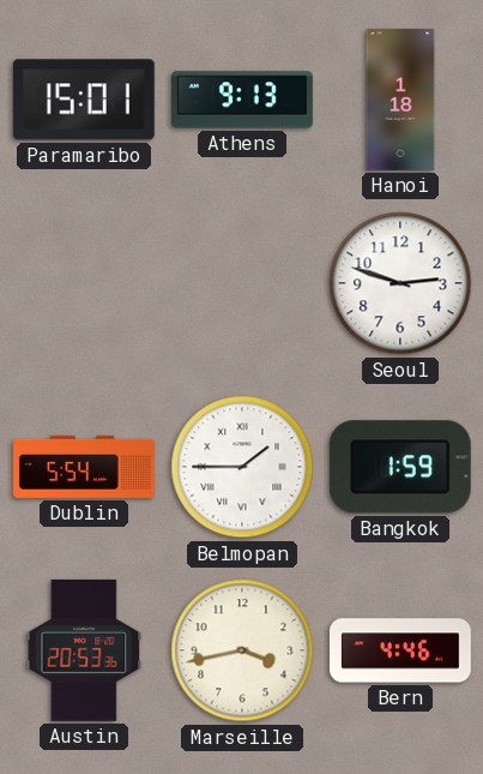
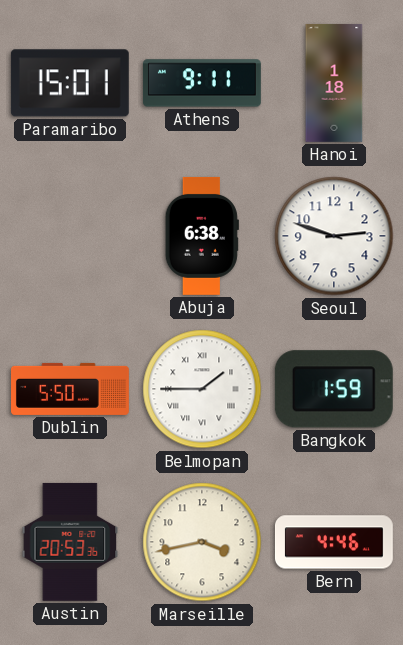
Athens: 9:13 -> 9:11
Abuja: none -> 6:38
Dublin: 5:54 -> 5:50
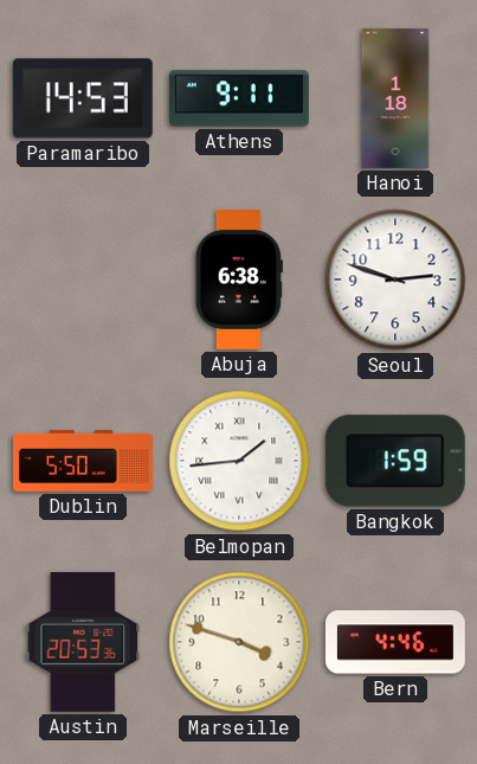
Paramaribo: 15:01 -> 14:53
Belmopan: 1:45 -> 1:44
Marseille: 3:43 -> 3:48
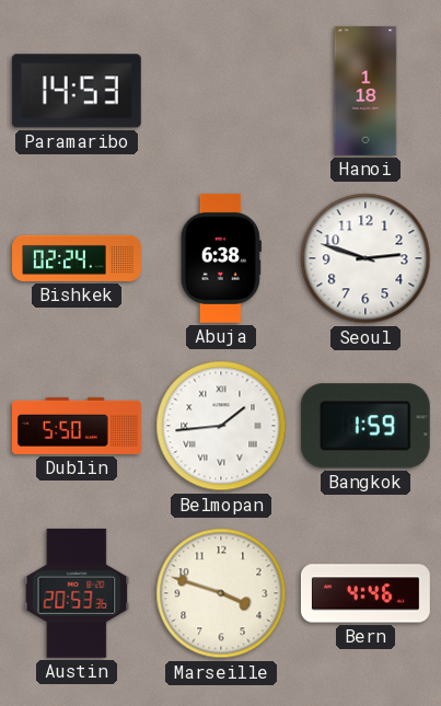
Athens: 9:11 -> none
Bishkek: none -> 02:24
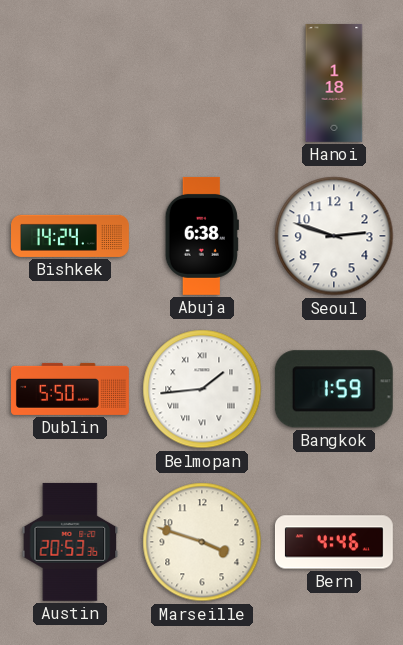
Paramaribo: 14:53 -> none
Bishkek: 02:24 -> 14:24
